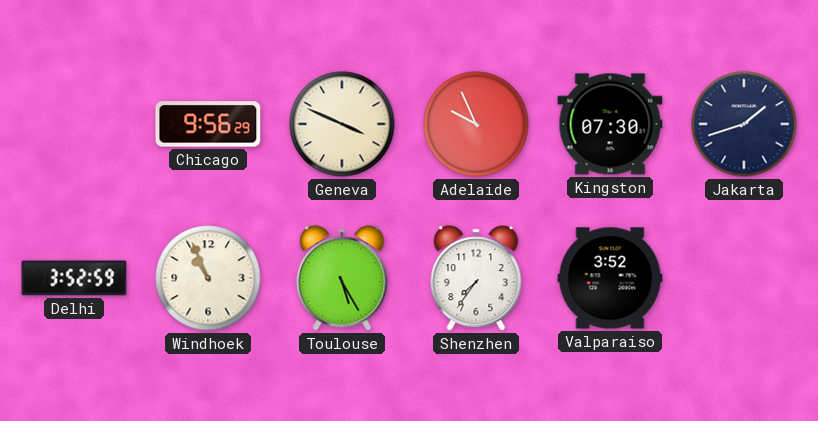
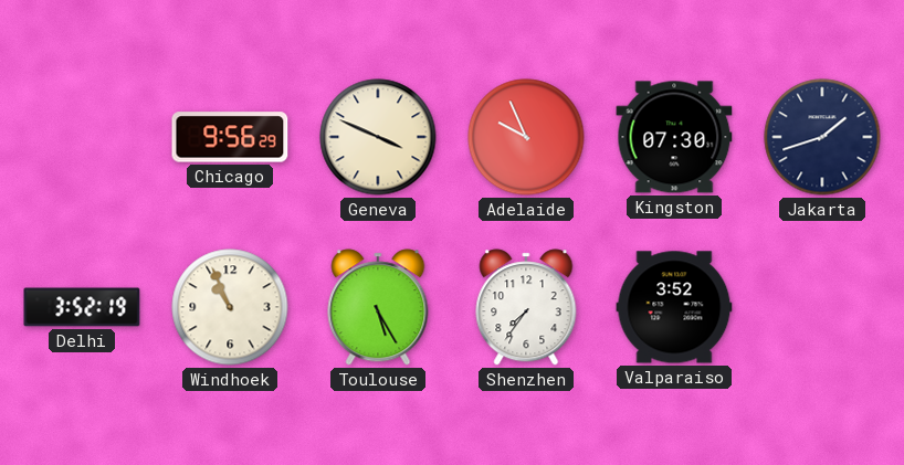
Delhi: 3:52:59 -> 3:52:19
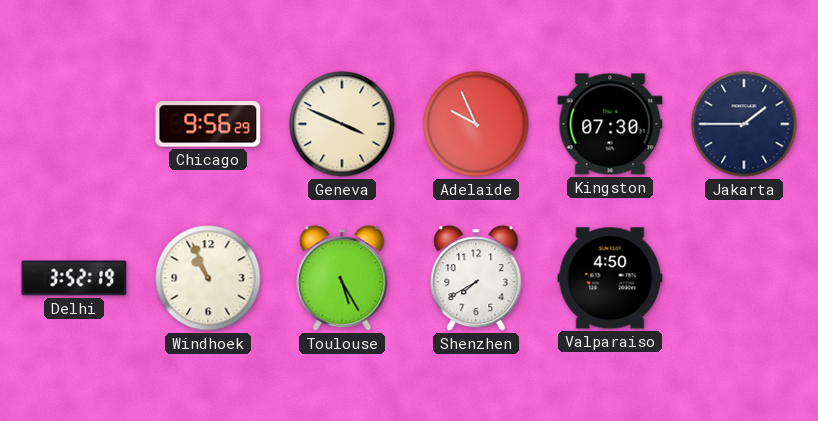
Jakarta: 1:42 -> 1:45
Shenzhen: 7:36 -> 7:40
Valparaiso: 3:52 -> 4:50
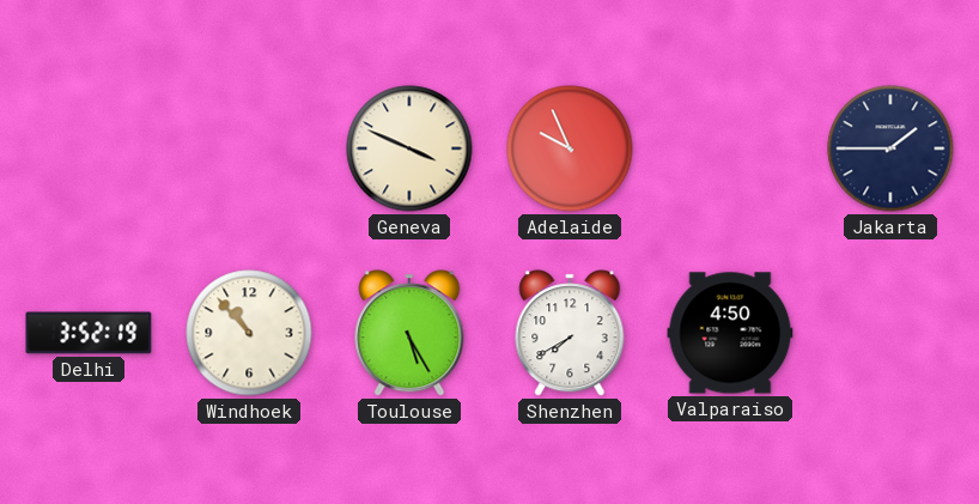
Chicago: 9:56 -> none
Kingston: 07:30 -> none
Windhoek: 10:56 -> 10:53
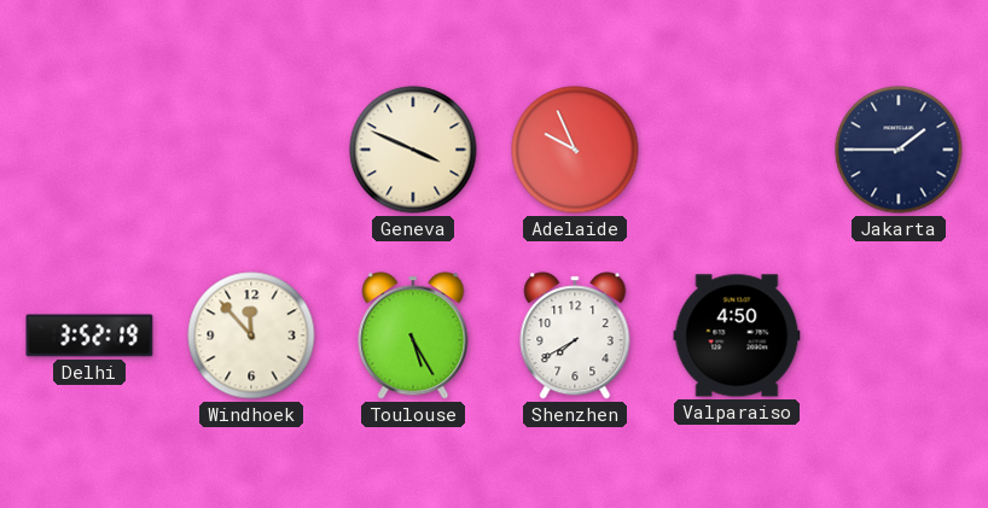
Windhoek: 10:53 -> 11:53
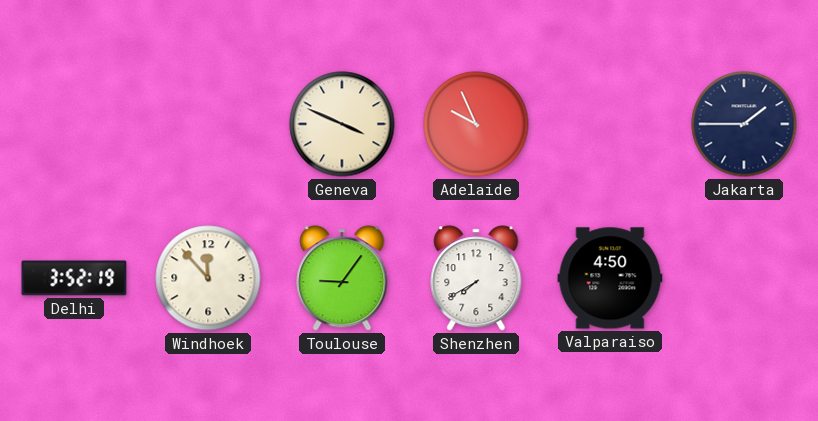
Toulouse: 5:25 -> 9:06
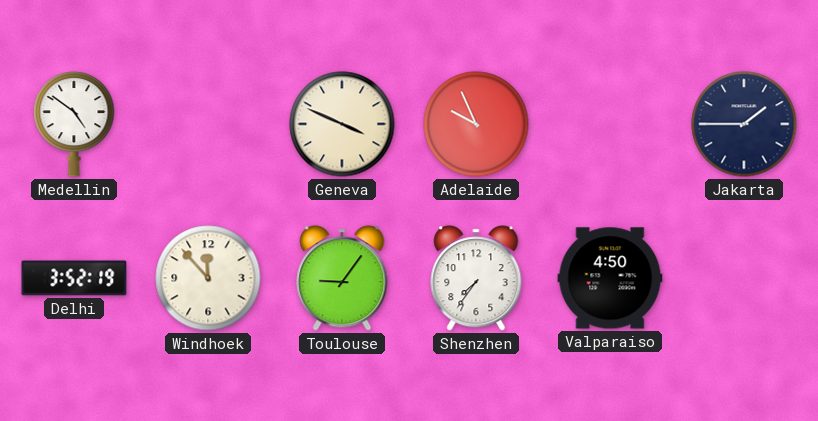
Medellin: none -> 4:51
Shenzhen: 7:40 -> 7:36
